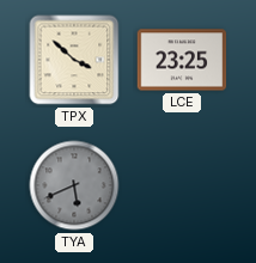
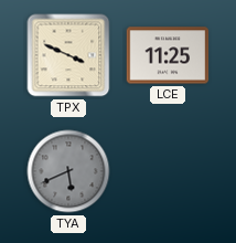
TPX: 3:52 -> 3:49
LCE: 23:25 -> 11:25
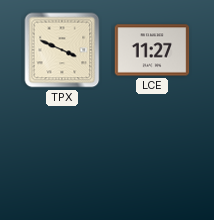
LCE: 11:25 -> 11:27
TYA: 5:41 -> none
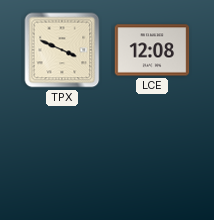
LCE: 11:27 -> 12:08
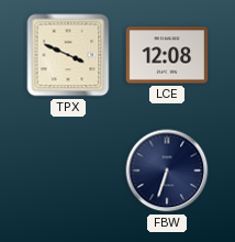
FBW: none -> 6:33
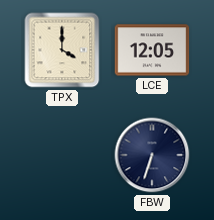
TPX: 3:49 -> 4:00
LCE: 12:08 -> 12:05
